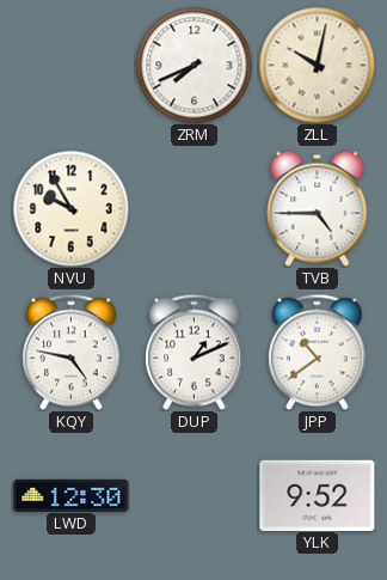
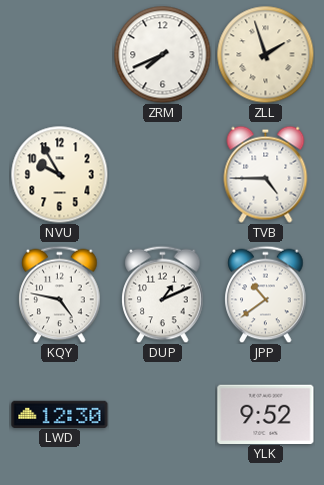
ZLL: 10:02 -> 1:57
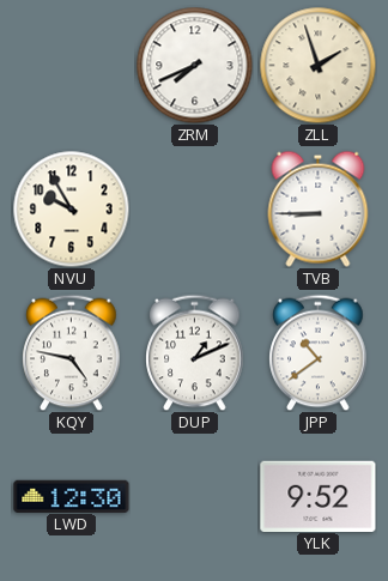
TVB: 4:45 -> 8:45
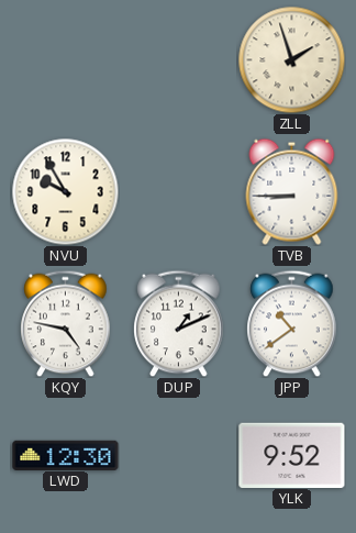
ZRM: 7:41 -> none
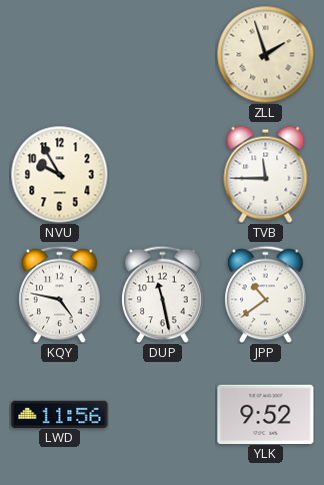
TVB: 8:45 -> 11:45
DUP: 1:11 -> 11:28
LWD: 12:30 -> 11:56
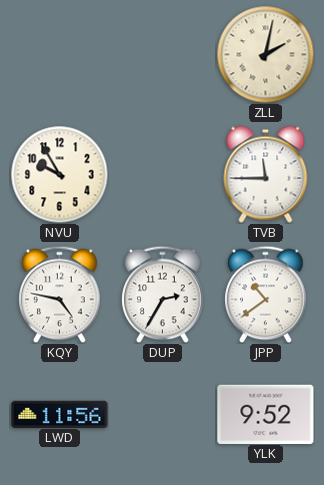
ZLL: 1:57 -> 2:02
DUP: 11:28 -> 2:35
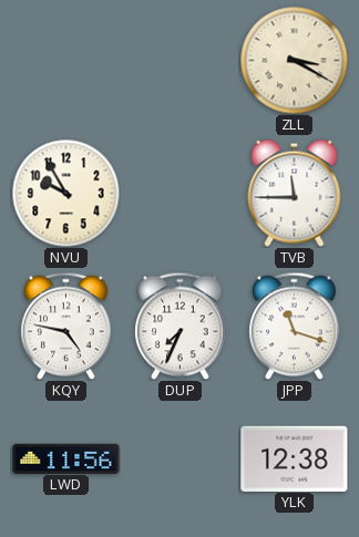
ZLL: 2:02 -> 3:20
DUP: 2:35 -> 7:34
JPP: 10:39 -> 11:18
YLK: 9:52 -> 12:38
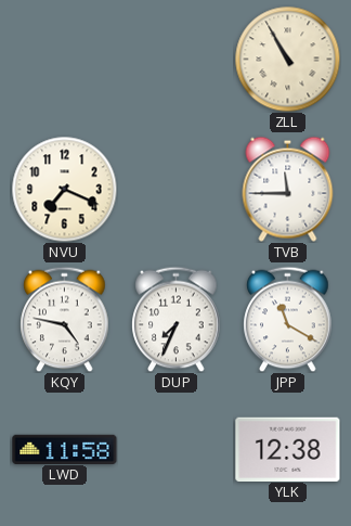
ZLL: 3:20 -> 10:55
NVU: 9:55 -> 7:19
JPP: 11:18 -> 11:20
LWD: 11:56 -> 11:58
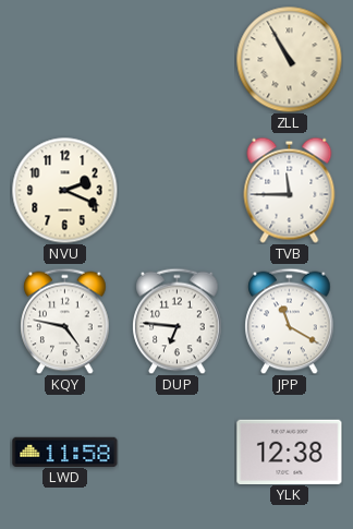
NVU: 7:19 -> 2:19
DUP: 7:34 -> 6:46
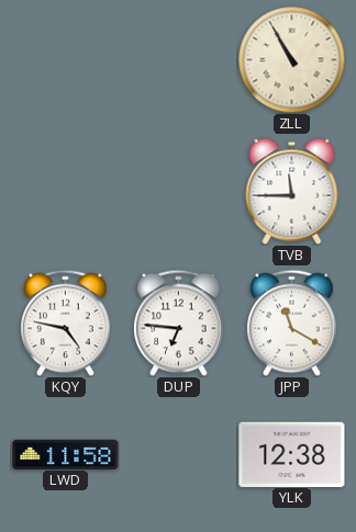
NVU: 2:19 -> none
